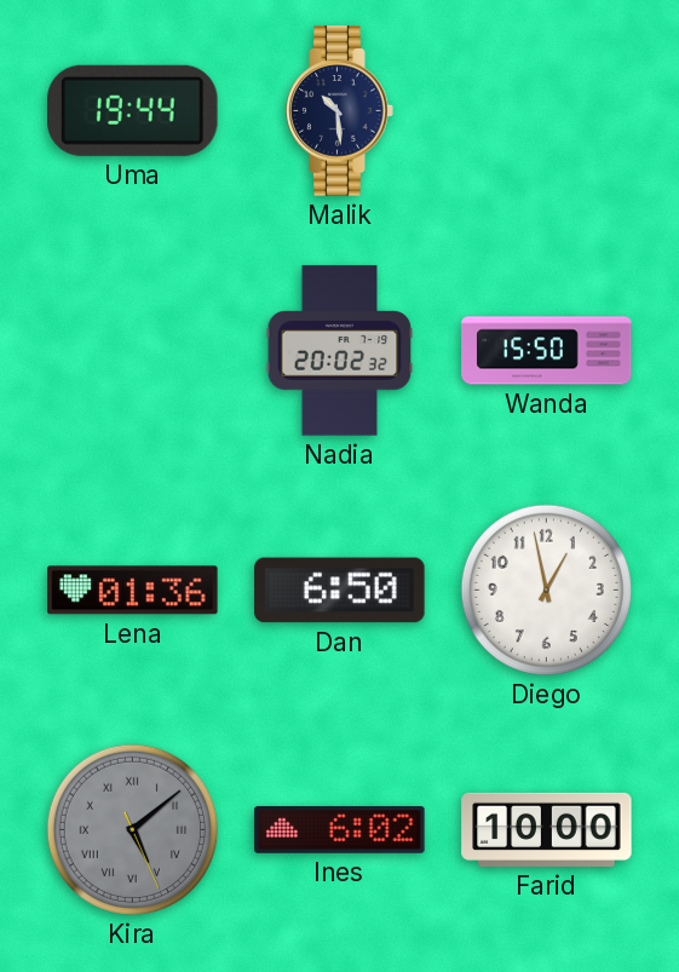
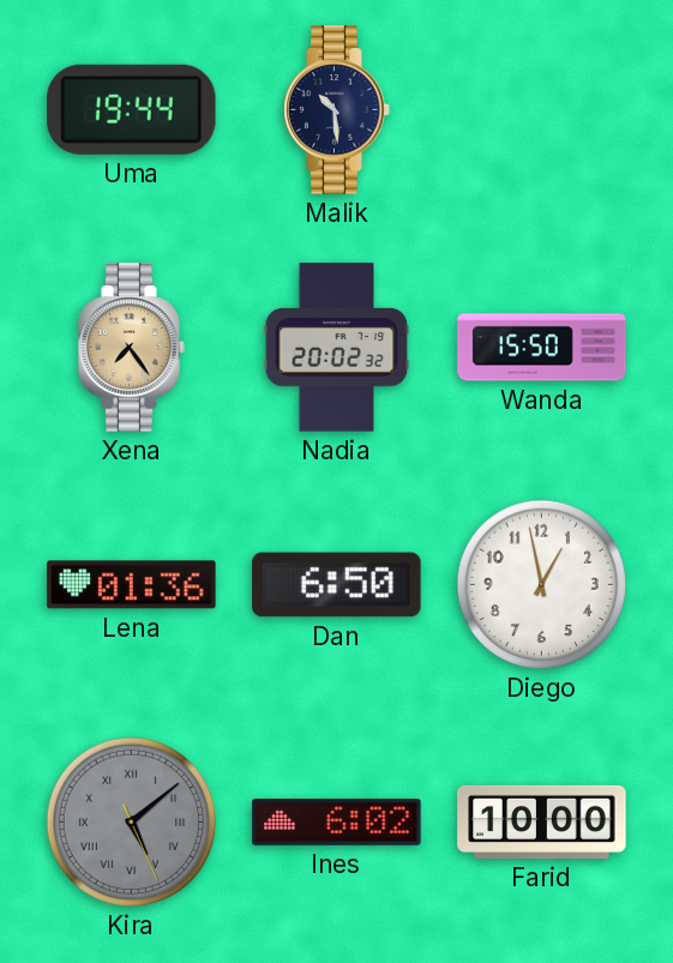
Xena: none -> 7:24
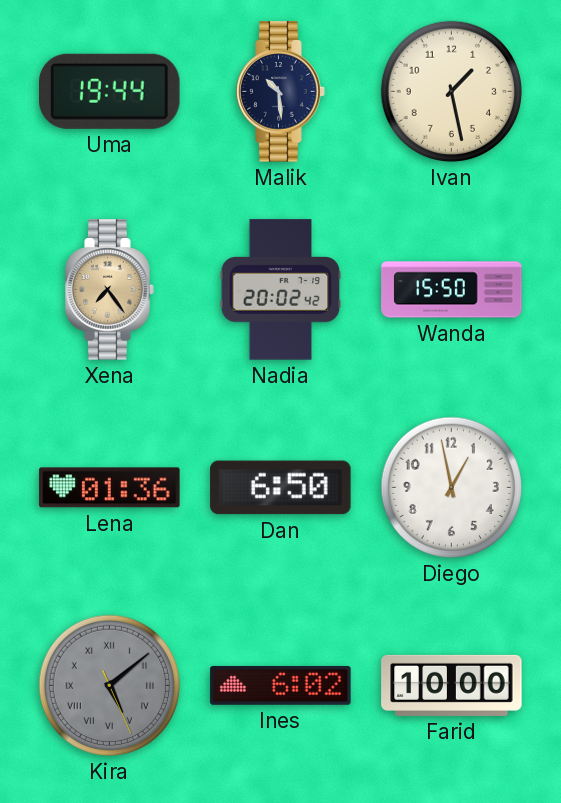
Ivan: none -> 1:28
Nadia: 20:02:32 -> 20:02:42
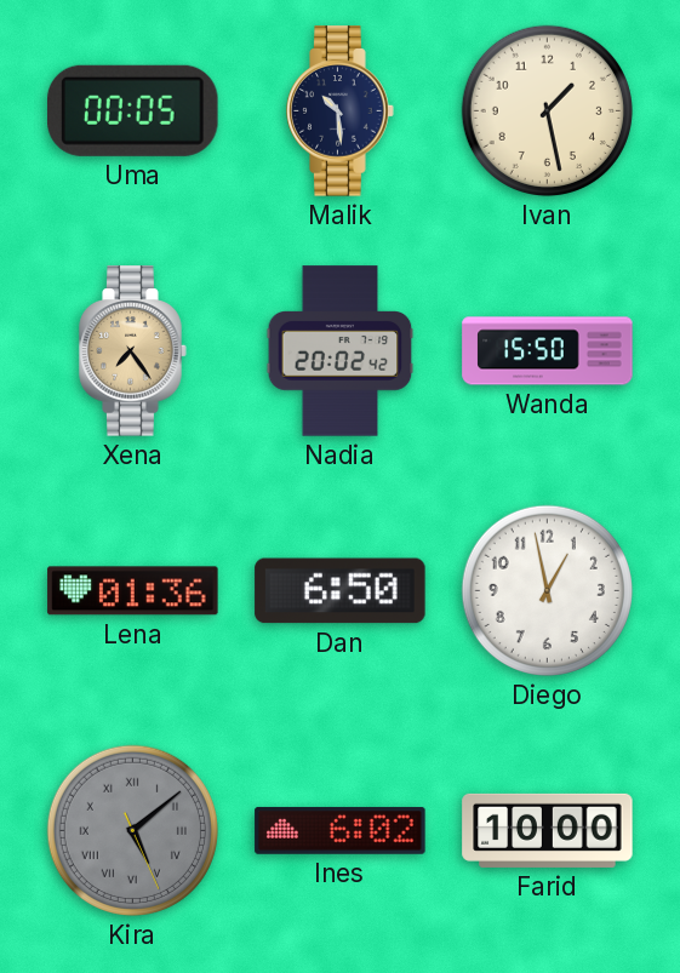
Uma: 19:44 -> 00:05
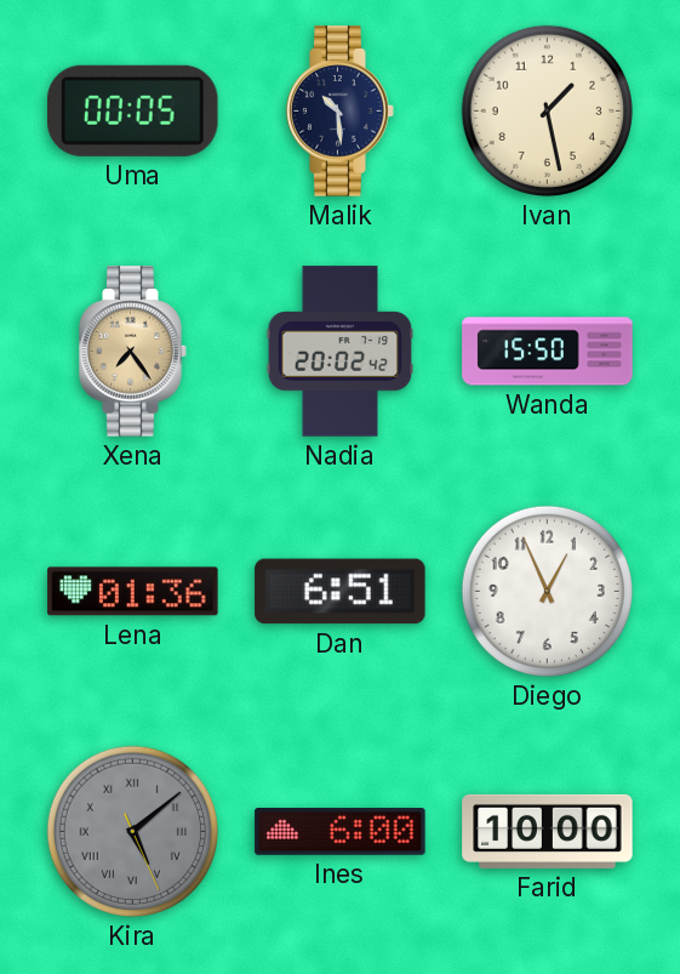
Dan: 6:50 -> 6:51
Diego: 12:58 -> 12:56
Ines: 6:02 -> 6:00
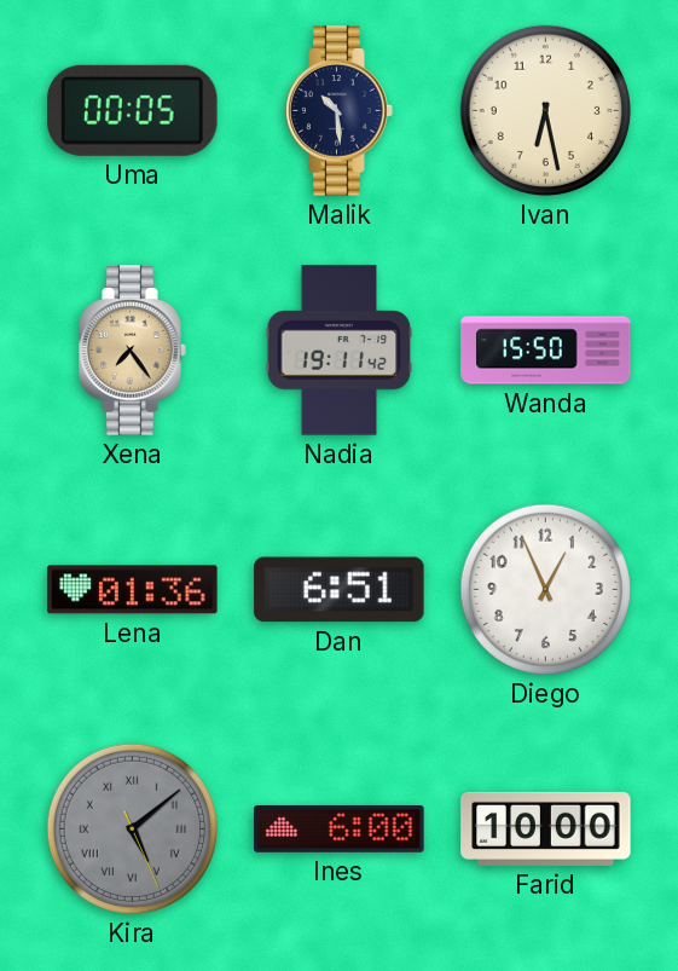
Ivan: 1:28 -> 6:28
Nadia: 20:02 -> 19:11
